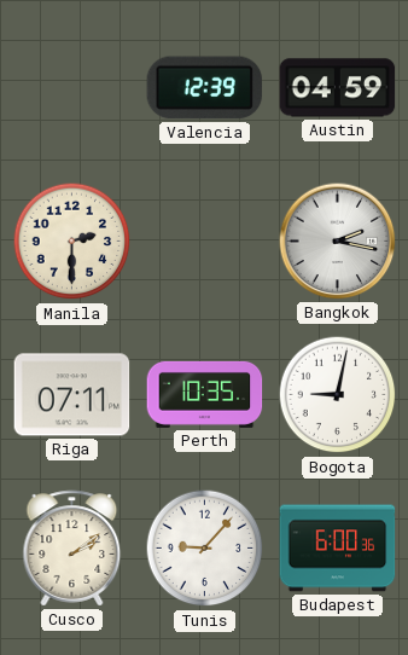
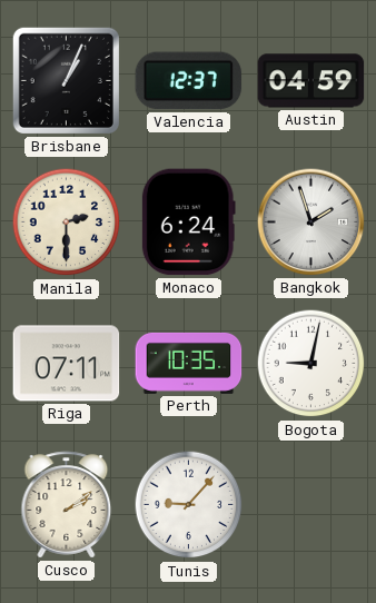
Brisbane: none -> 1:04
Valencia: 12:39 -> 12:37
Monaco: none -> 6:24
Bangkok: 2:17 -> 1:57
Budapest: 6:00 -> none
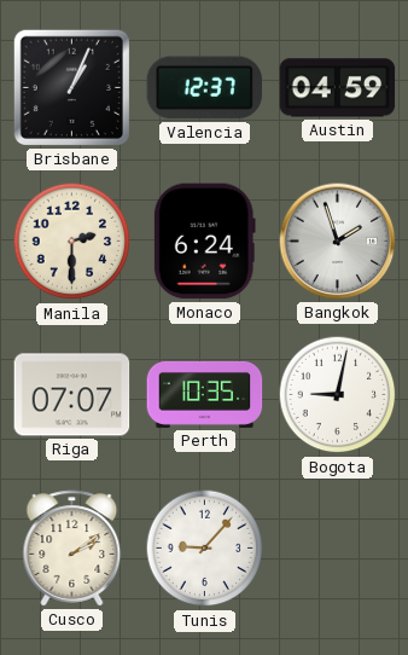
Riga: 07:11 -> 07:07
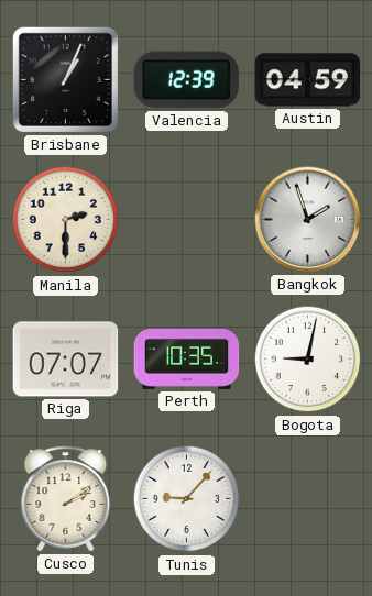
Valencia: 12:37 -> 12:39
Monaco: 6:24 -> none
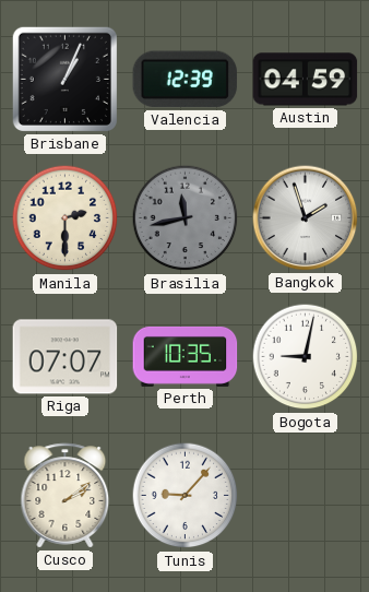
Brasilia: none -> 11:43
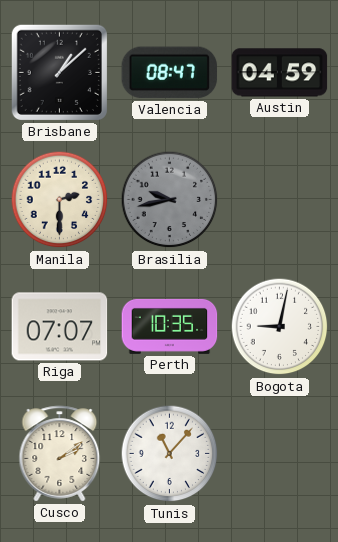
Brisbane: 1:04 -> 1:08
Valencia: 12:39 -> 08:47
Brasilia: 11:43 -> 9:43
Bangkok: 1:57 -> none
Tunis: 9:07 -> 11:07
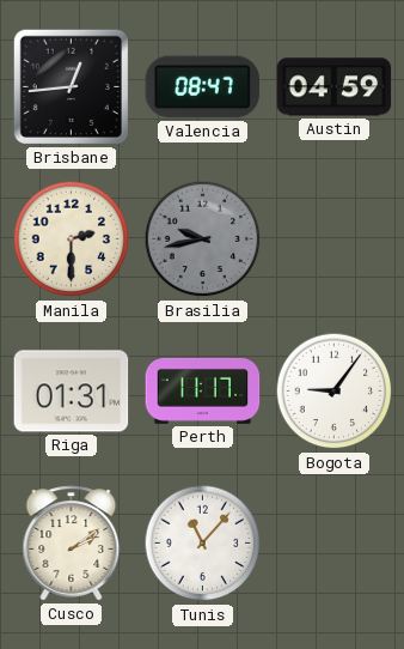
Brisbane: 1:08 -> 12:44
Riga: 07:07 -> 01:31
Perth: 10:35 -> 11:17
Bogota: 9:02 -> 9:06
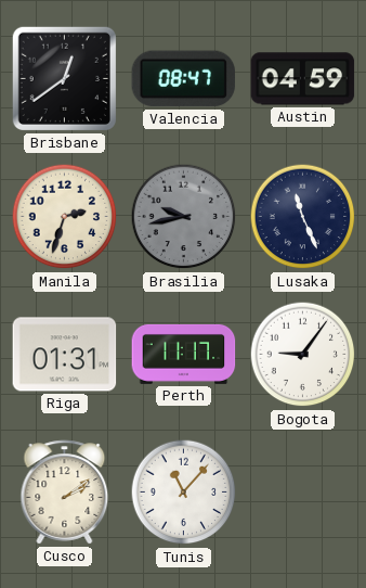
Brisbane: 12:44 -> 12:39
Manila: 2:30 -> 2:33
Lusaka: none -> 11:26
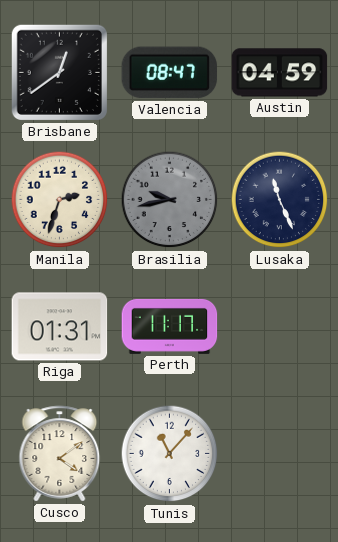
Bogota: 9:06 -> none
Cusco: 2:09 -> 4:09
